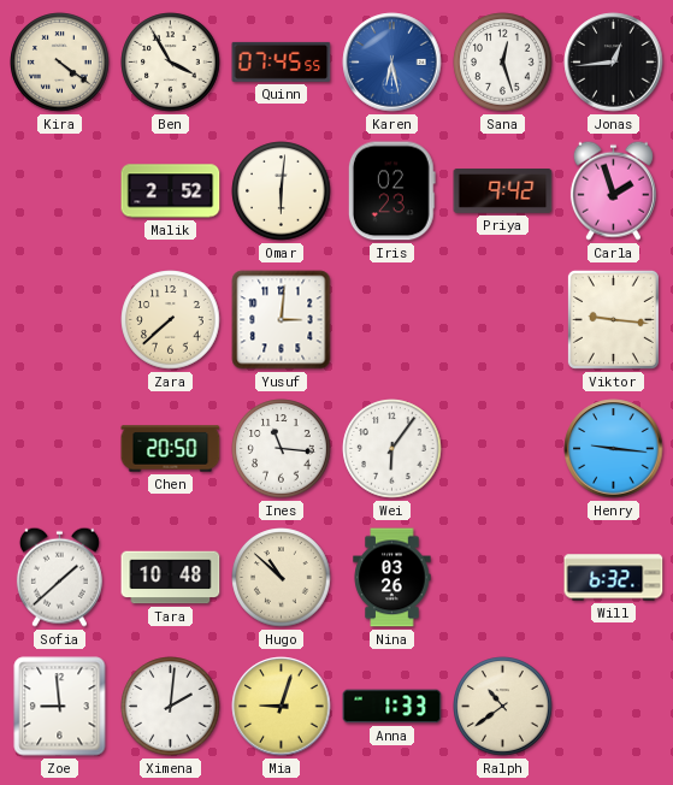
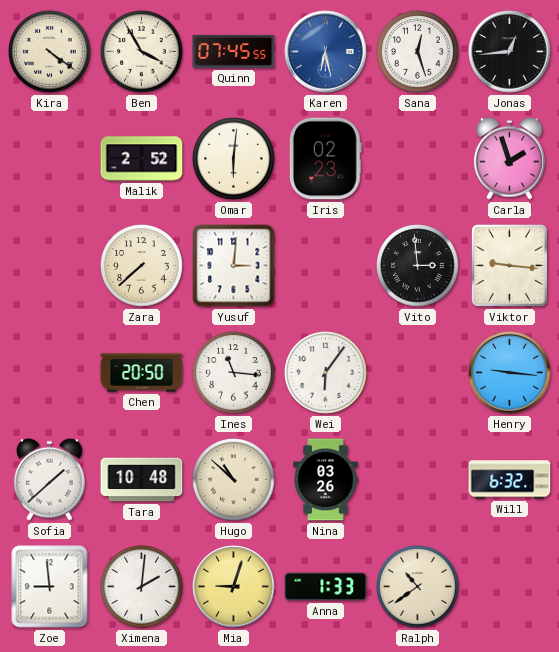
Priya: 9:42 -> none
Vito: none -> 2:59
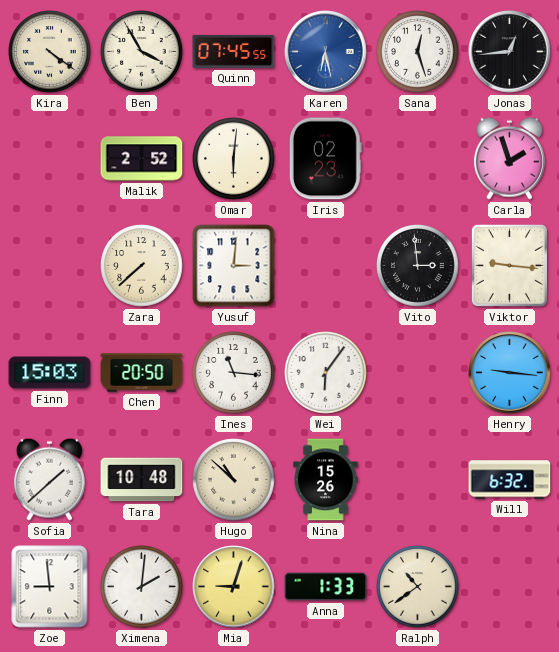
Finn: none -> 15:03
Nina: 03:26 -> 15:26
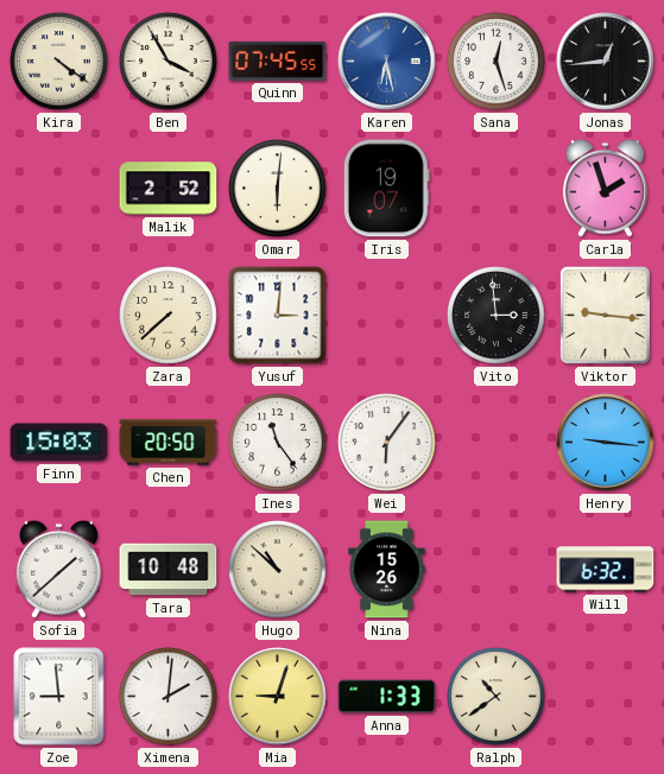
Iris: 02:23 -> 19:07
Ines: 11:16 -> 11:24
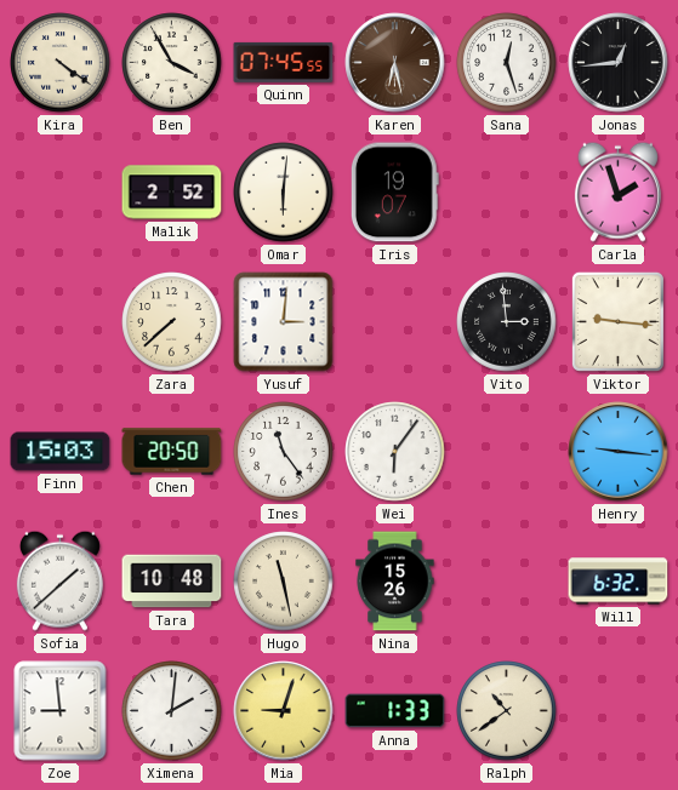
Karen dial: blue -> brown
Hugo: 10:52 -> 11:28
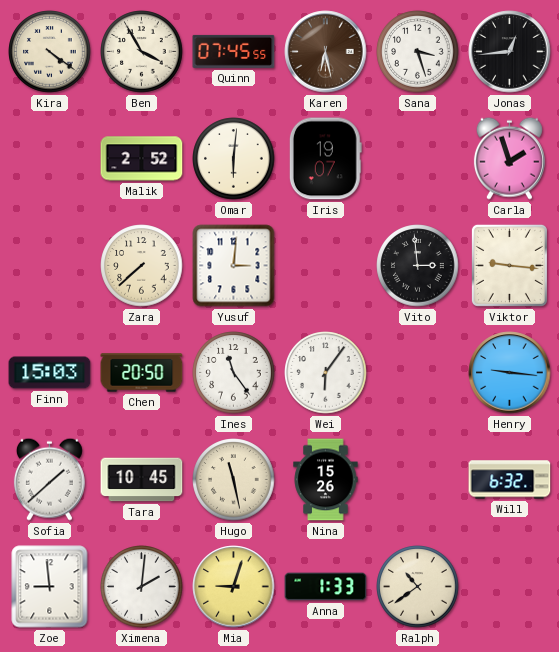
Sana: 12:27 -> 3:27
Tara: 10:48 -> 10:45
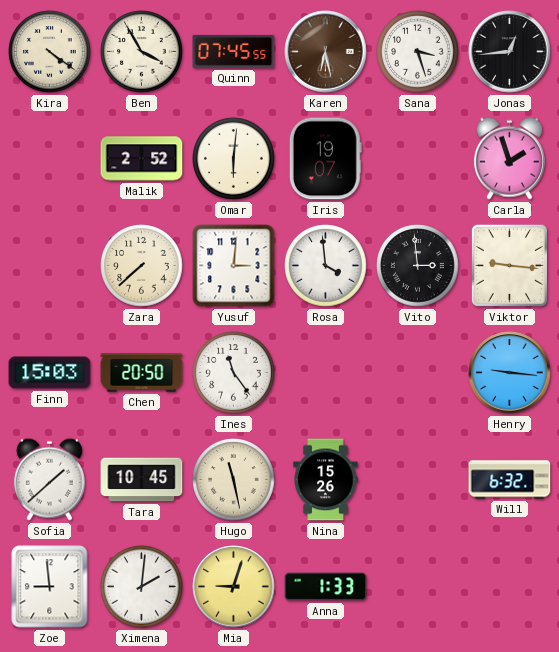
Rosa: none -> 3:59
Wei: 6:06 -> none
Ralph: 10:39 -> none
